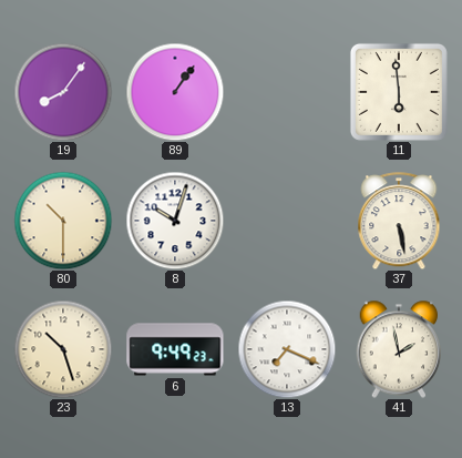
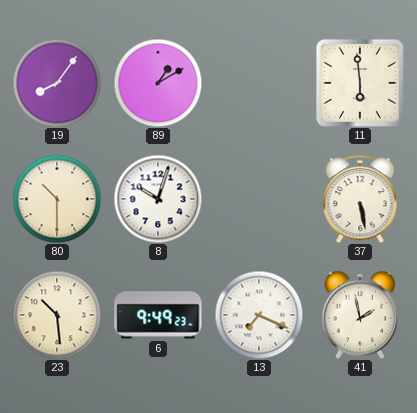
89: 1:06 -> 1:10
23: 10:27 -> 10:29
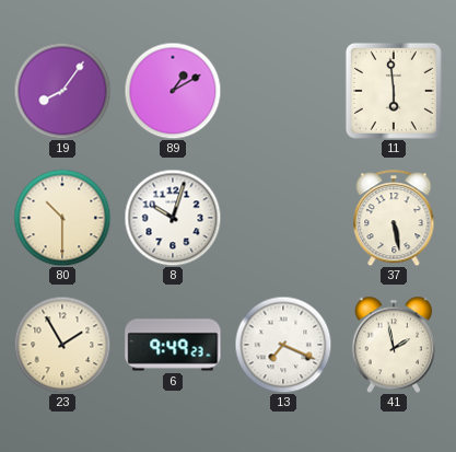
23: 10:29 -> 1:55
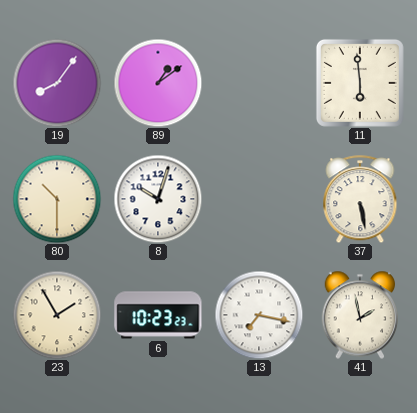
89: 1:10 -> 1:09
6: 9:49 -> 10:23
13: 7:19 -> 7:17
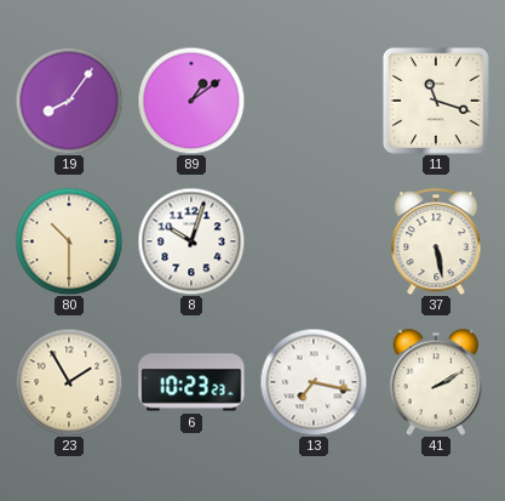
11: 5:59 -> 11:18
41: 1:58 -> 2:10
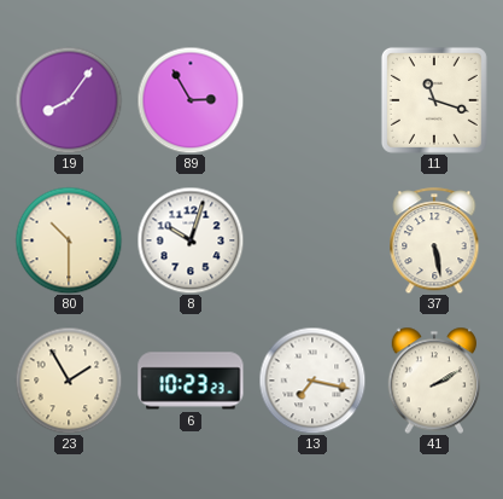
89: 1:09 -> 2:55
